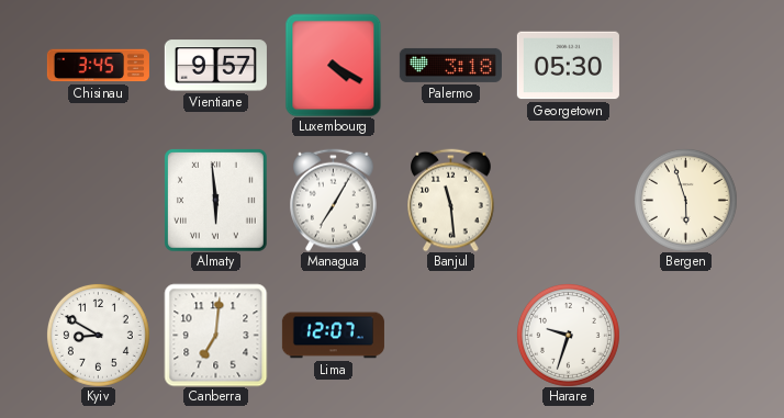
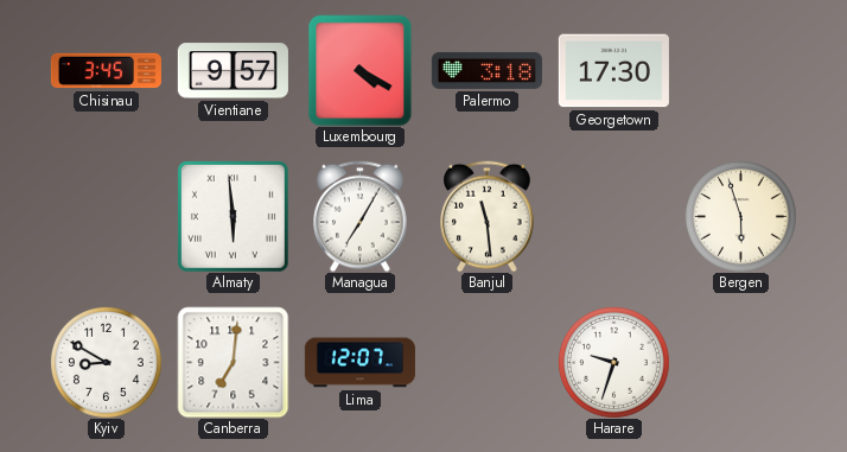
Georgetown: 05:30 -> 17:30
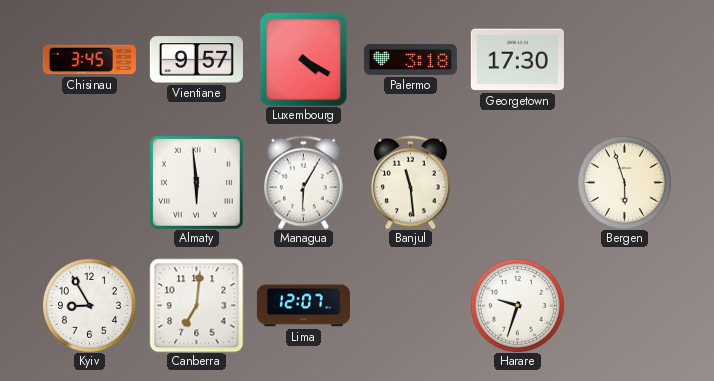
Managua: 7:05 -> 6:05
Kyiv: 8:50 -> 8:55
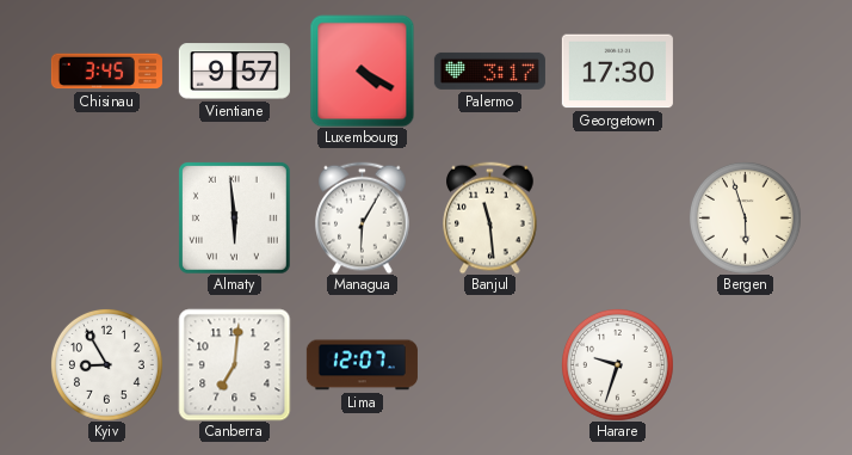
Palermo: 3:18 -> 3:17
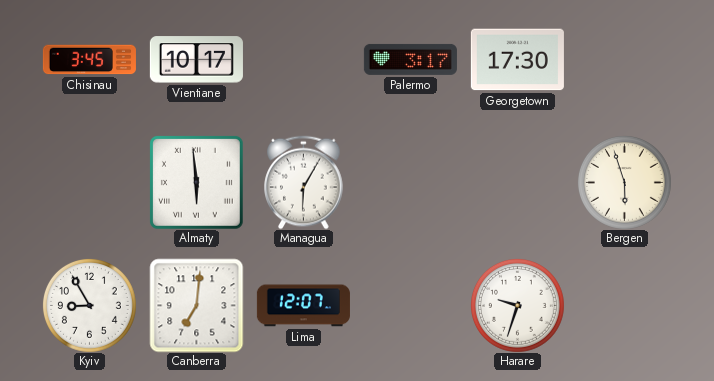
Vientiane: 9:57 -> 10:17
Luxembourg: 4:20 -> none
Banjul: 11:29 -> none
